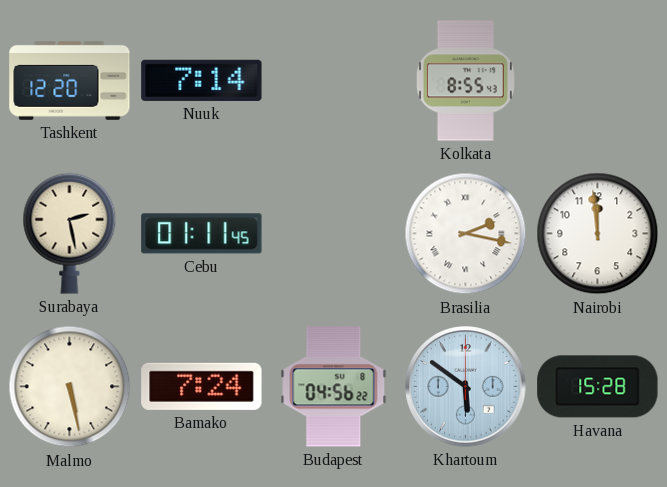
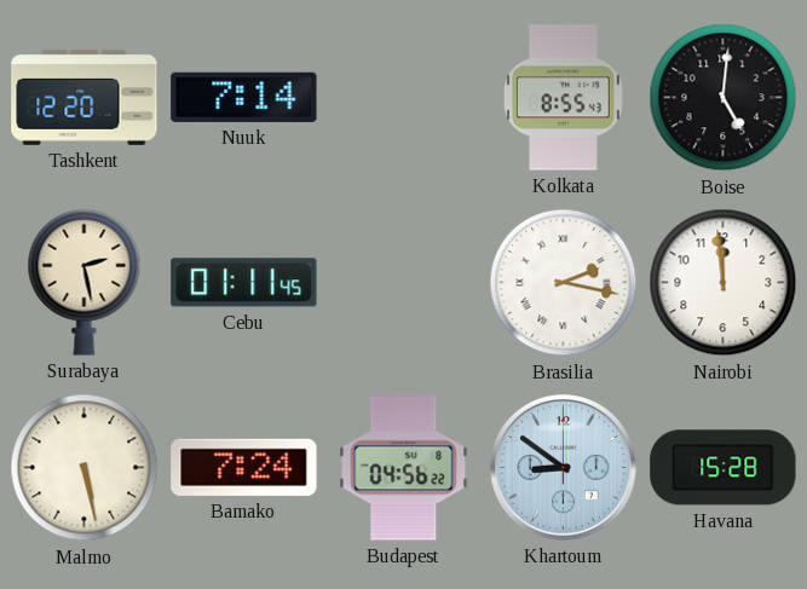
Boise: none -> 5:01
Khartoum: 5:51 -> 8:51
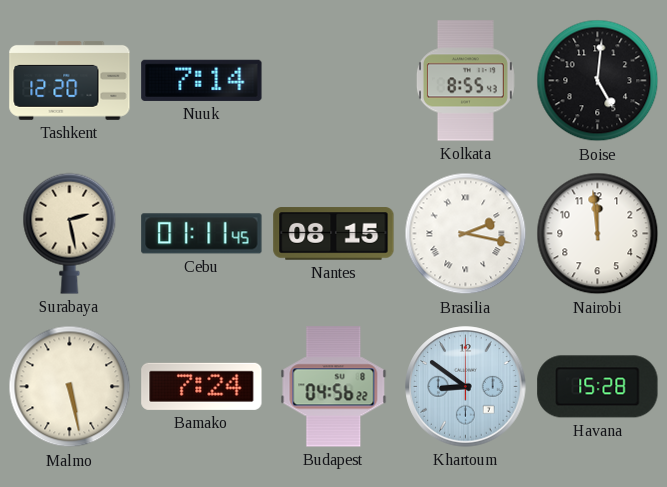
Nantes: none -> 08:15
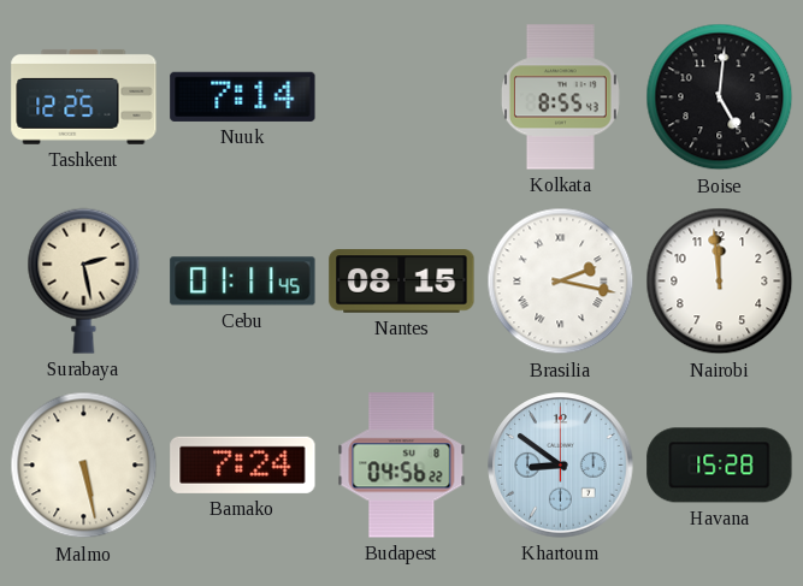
Tashkent: 12:20 -> 12:25
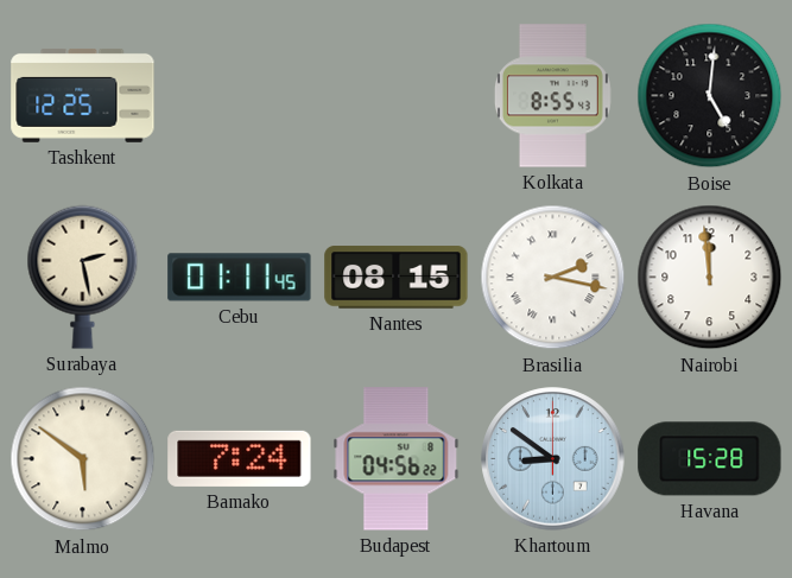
Nuuk: 7:14 -> none
Malmo: 5:28 -> 5:51
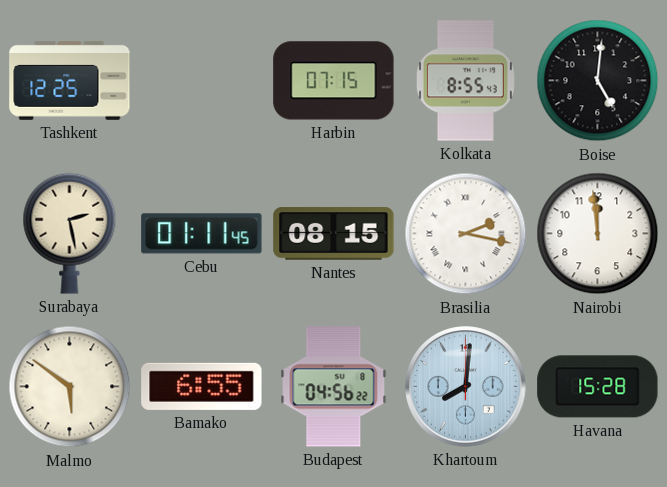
Harbin: none -> 07:15
Bamako: 7:24 -> 6:55
Khartoum: 8:51 -> 8:01
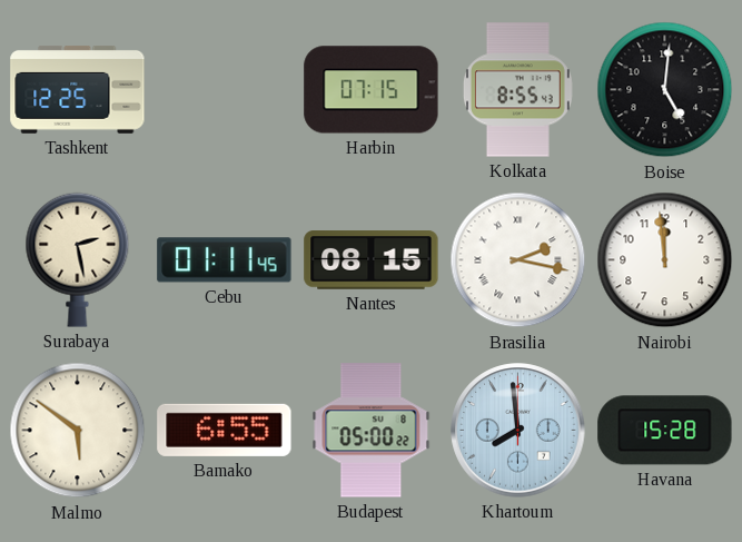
Budapest: 04:56 -> 05:00
Khartoum: 8:01 -> 7:59
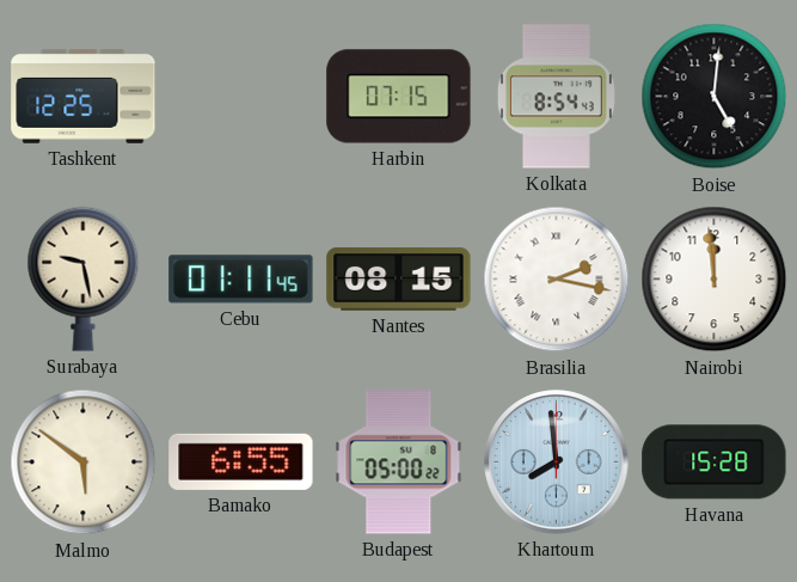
Kolkata: 8:55 -> 8:54
Surabaya: 2:28 -> 9:28
